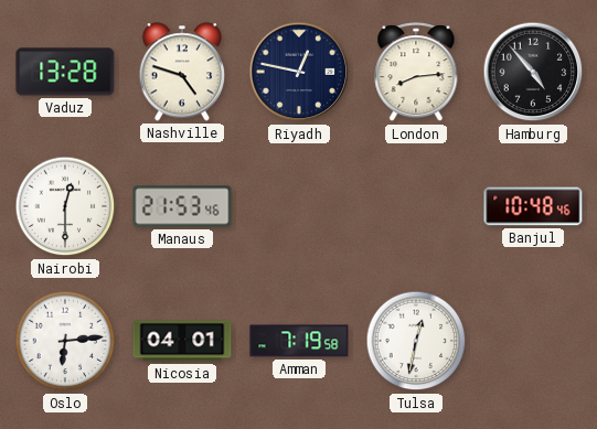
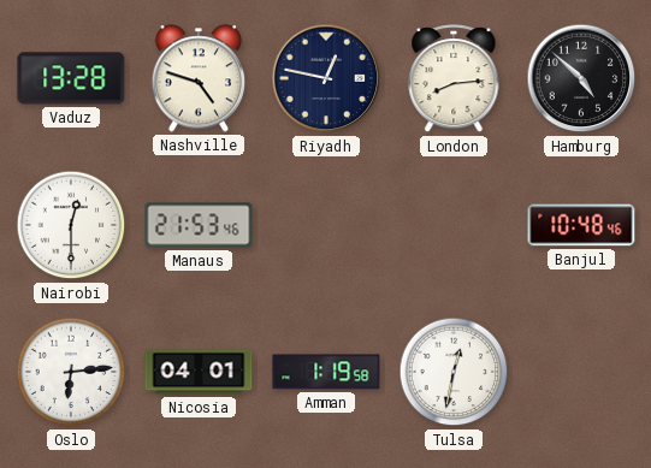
Hamburg: 4:53 -> 4:52
Amman: 7:19 -> 1:19
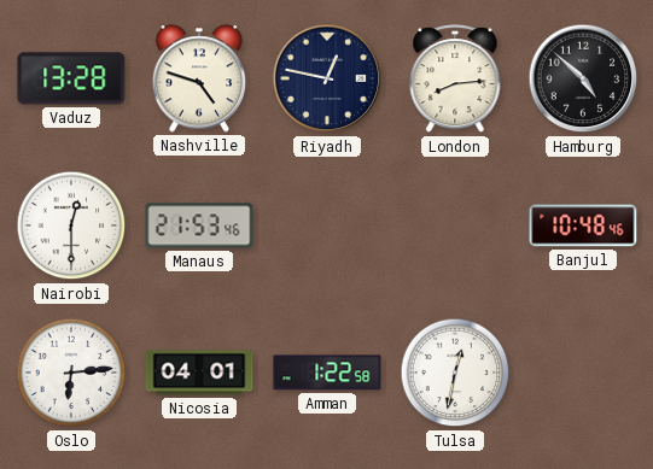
Amman: 1:19 -> 1:22
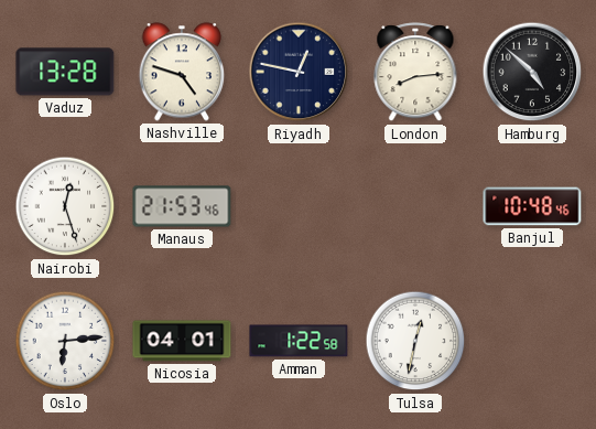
Nairobi: 12:30 -> 12:27
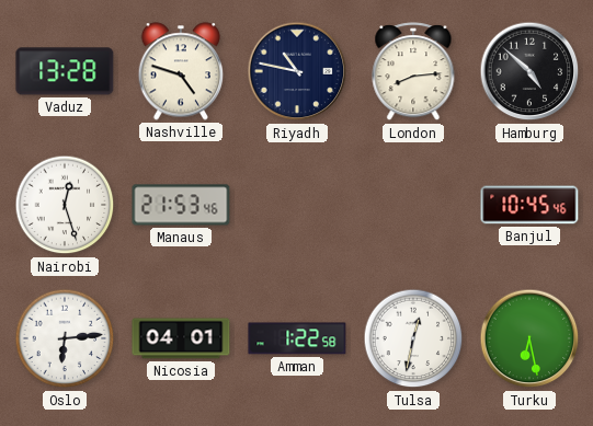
Riyadh: 12:47 -> 10:47
Banjul: 10:48 -> 10:45
Turku: none -> 6:28
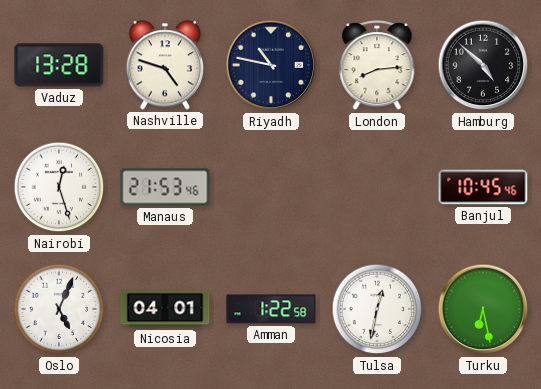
Oslo: 6:14 -> 5:04
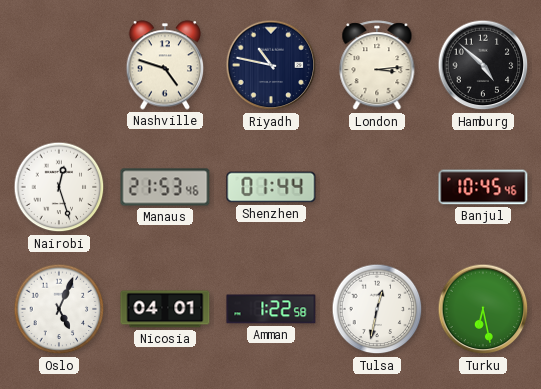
Vaduz: 13:28 -> none
London: 8:14 -> 3:14
Shenzhen: none -> 01:44
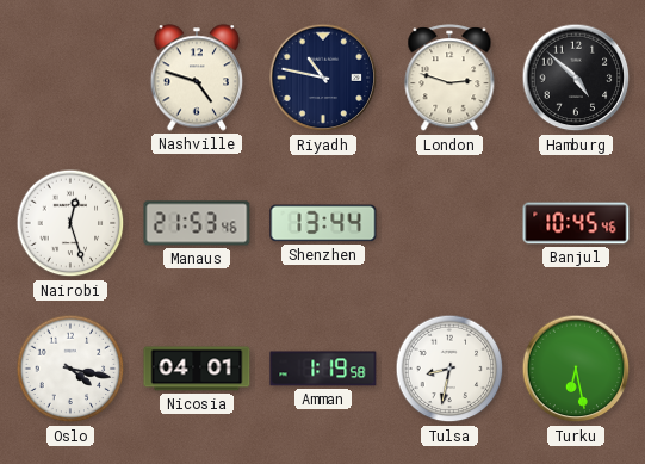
London: 3:14 -> 2:48
Shenzhen: 01:44 -> 13:44
Oslo: 5:04 -> 4:17
Amman: 1:22 -> 1:19
Tulsa: 12:32 -> 8:32
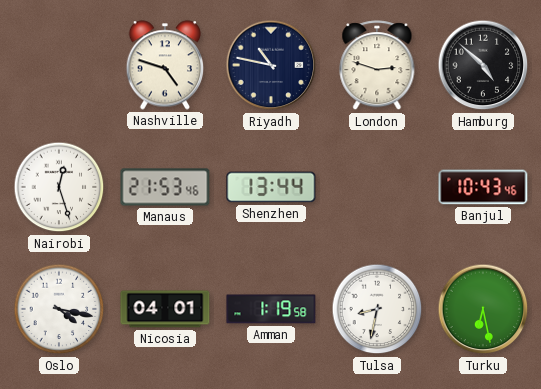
Banjul: 10:45 -> 10:43
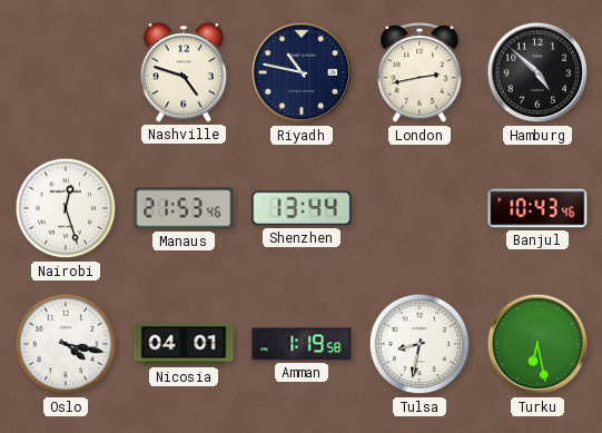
London: 2:48 -> 2:43
